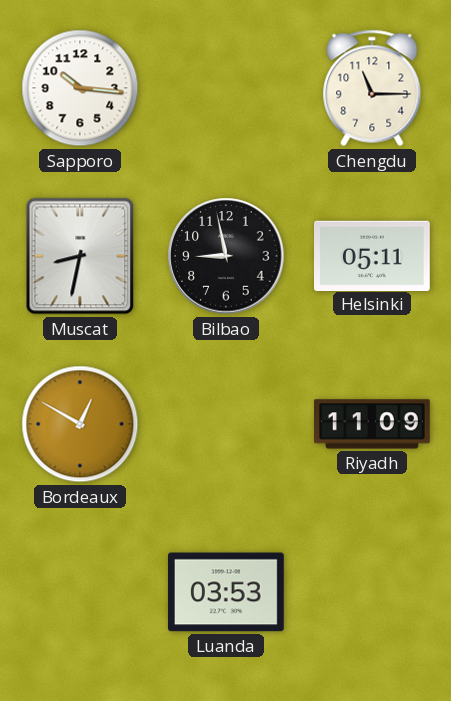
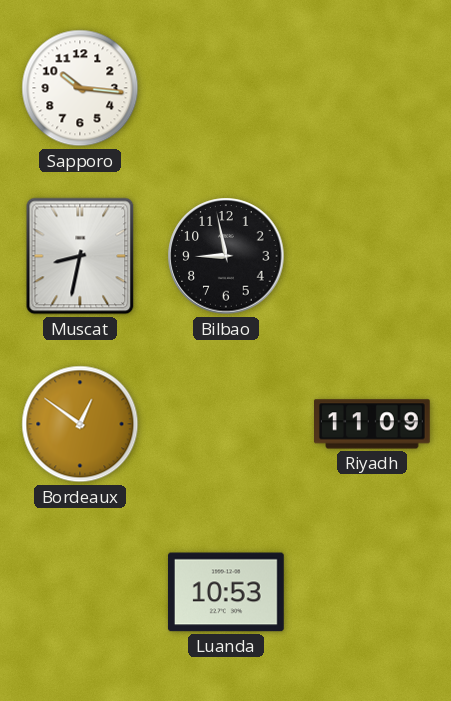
Chengdu: 11:15 -> none
Helsinki: 05:11 -> none
Bordeaux: 12:50 -> 12:51
Luanda: 03:53 -> 10:53
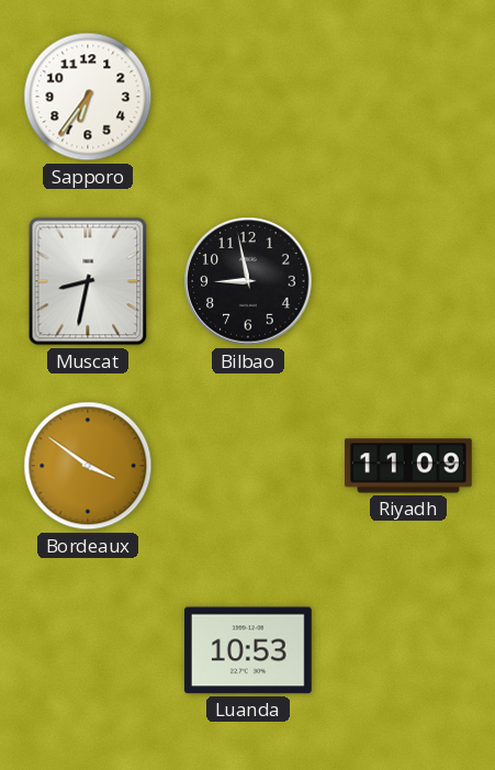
Sapporo: 10:16 -> 6:36
Bordeaux: 12:51 -> 3:51
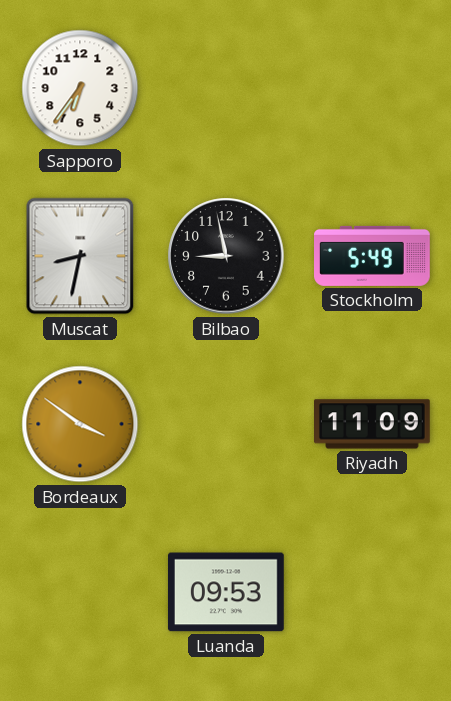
Stockholm: none -> 5:49
Luanda: 10:53 -> 09:53
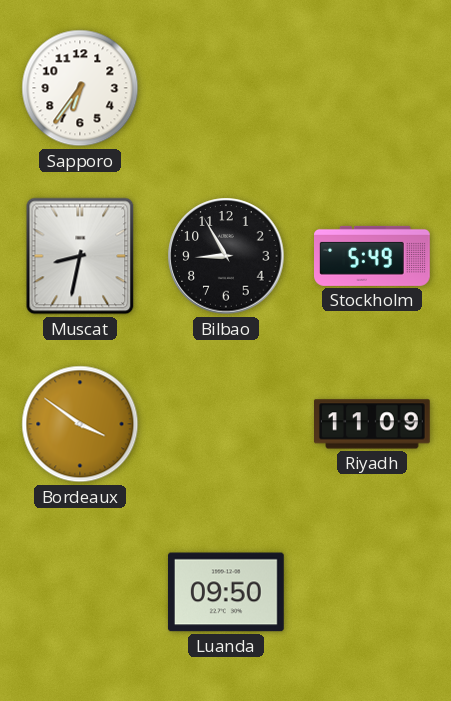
Bilbao: 8:58 -> 8:55
Luanda: 09:53 -> 09:50
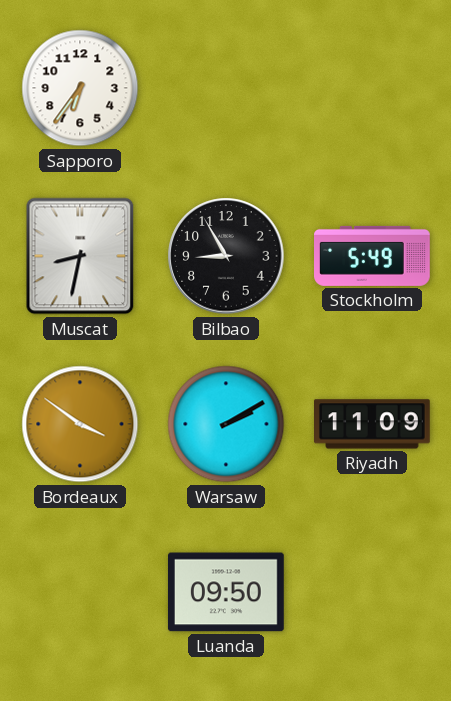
Warsaw: none -> 2:10
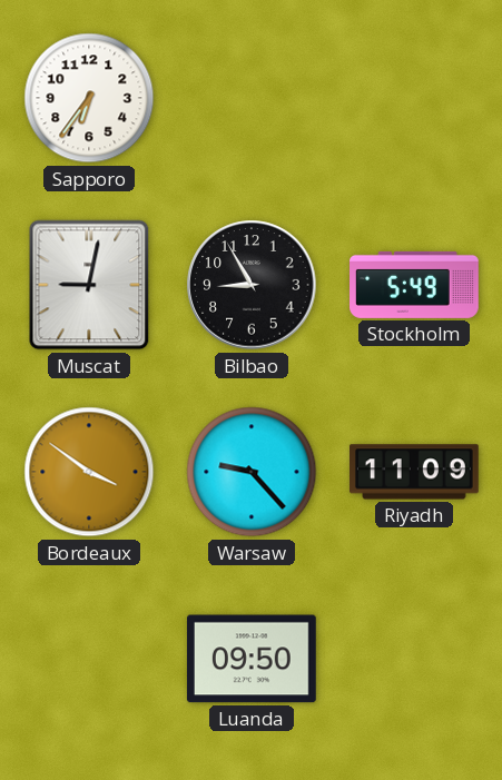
Muscat: 8:32 -> 9:02
Warsaw: 2:10 -> 9:23
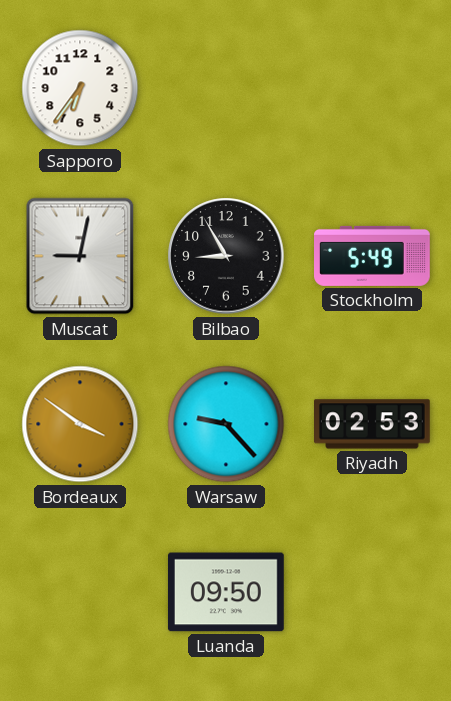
Riyadh: 11:09 -> 02:53
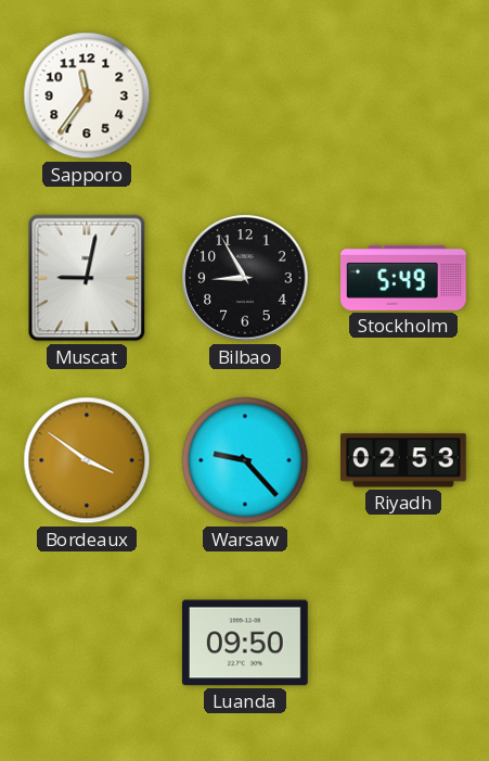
Sapporo: 6:36 -> 11:36
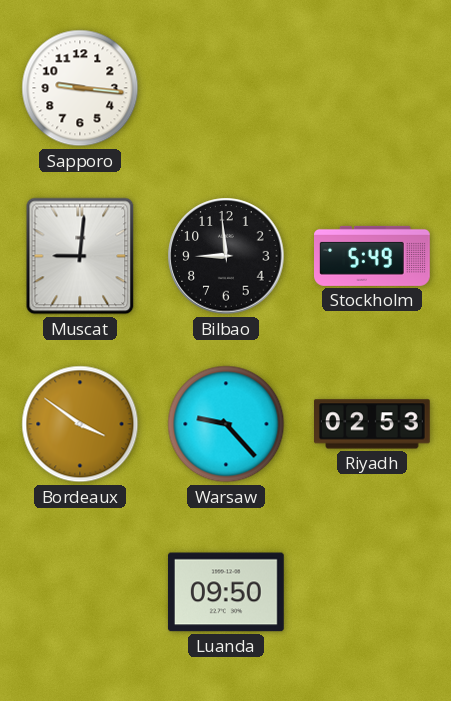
Sapporo: 11:36 -> 9:16
Muscat: 9:02 -> 9:01
Bilbao: 8:55 -> 8:59
